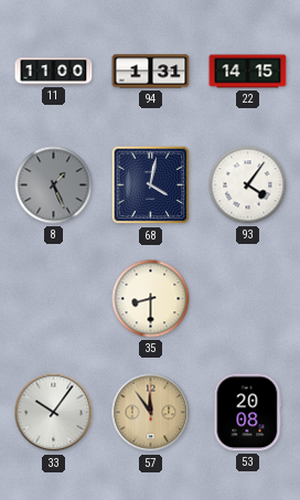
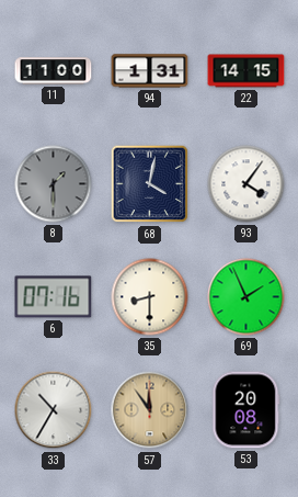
8: 1:26 -> 1:30
6: none -> 07:16
69: none -> 1:56
33: 10:06 -> 10:35
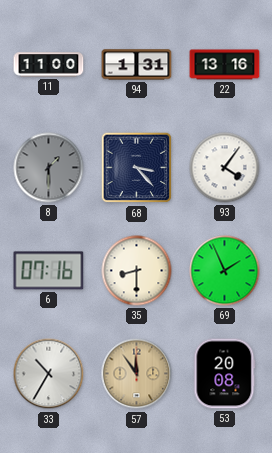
22: 14:15 -> 13:16
68: 4:02 -> 3:23
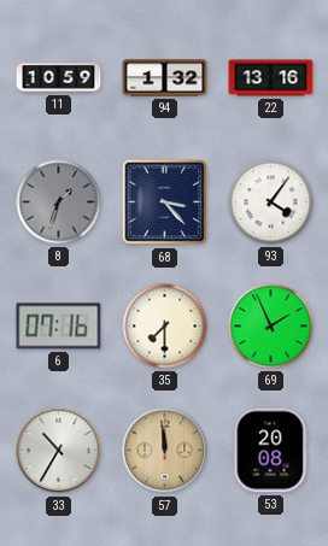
11: 11:00 -> 10:59
94: 1:31 -> 1:32
8: 1:30 -> 1:33
35: 8:30 -> 7:30
57: 11:54 -> 11:59
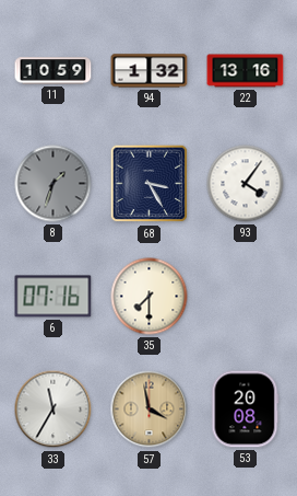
68: 3:23 -> 3:25
69: 1:56 -> none
33: 10:35 -> 11:35
57: 11:59 -> 3:58
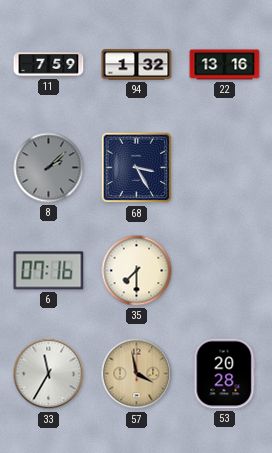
11: 10:59 -> 7:59
8: 1:33 -> 2:08
93: 4:06 -> none
53: 20:08 -> 20:28
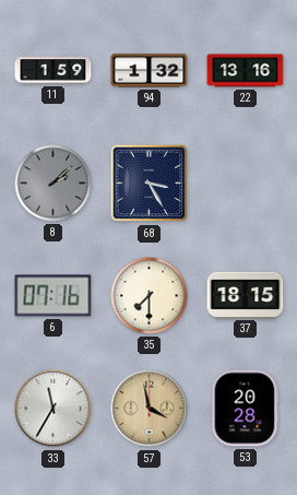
11: 7:59 -> 1:59
37: none -> 18:15
